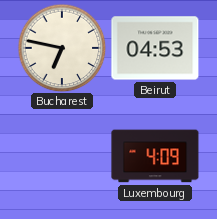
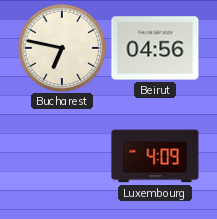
Beirut: 04:53 -> 04:56
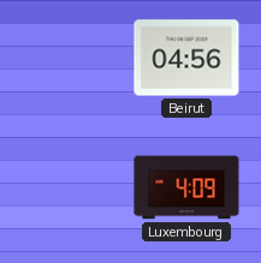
Bucharest: 6:47 -> none
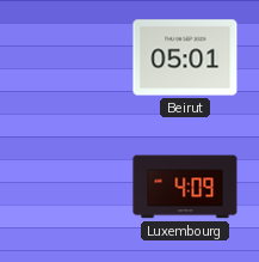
Beirut: 04:56 -> 05:01
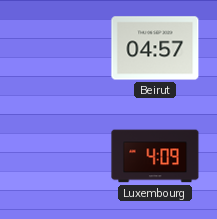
Beirut: 05:01 -> 04:57
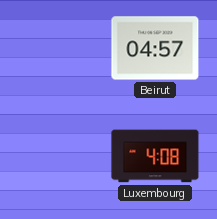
Luxembourg: 4:09 -> 4:08
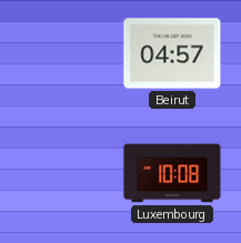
Luxembourg: 4:08 -> 10:08
